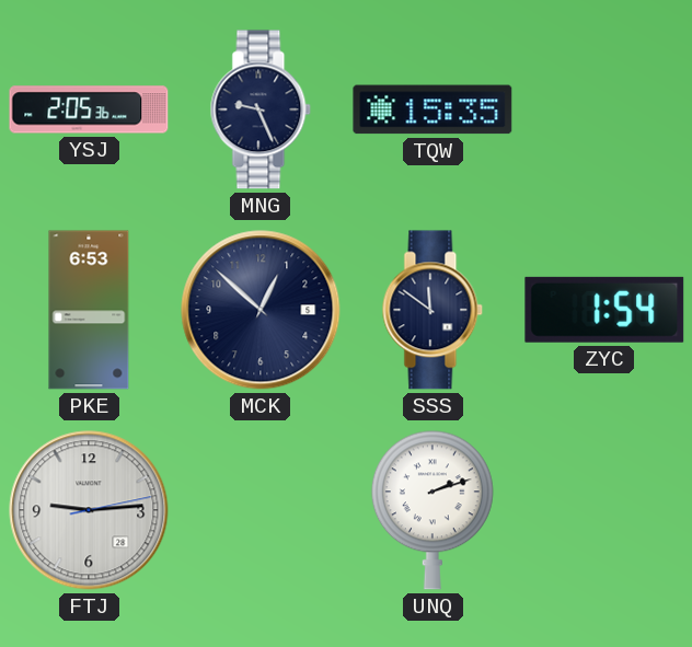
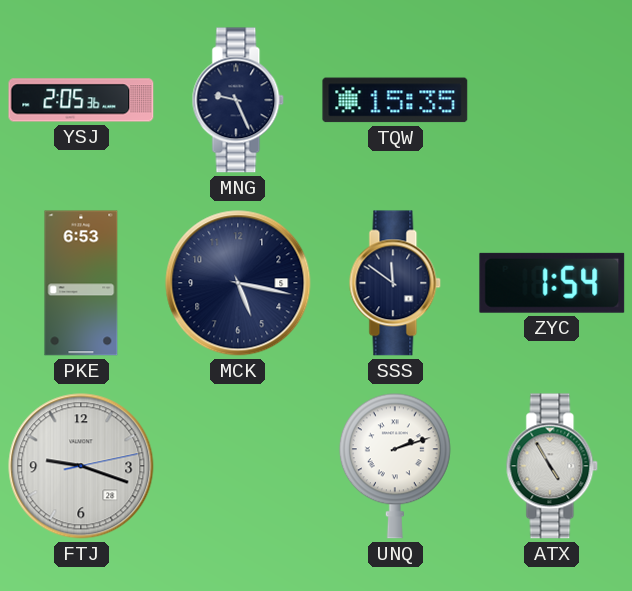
MCK: 12:52 -> 5:17
FTJ: 9:14 -> 9:18
ATX: none -> 4:55
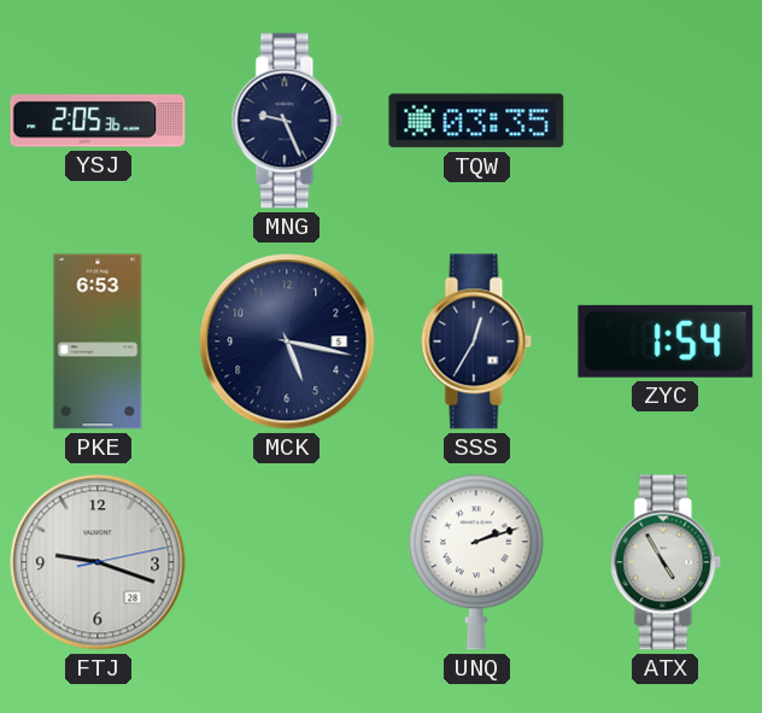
TQW: 15:35 -> 03:35
SSS: 11:51 -> 12:35
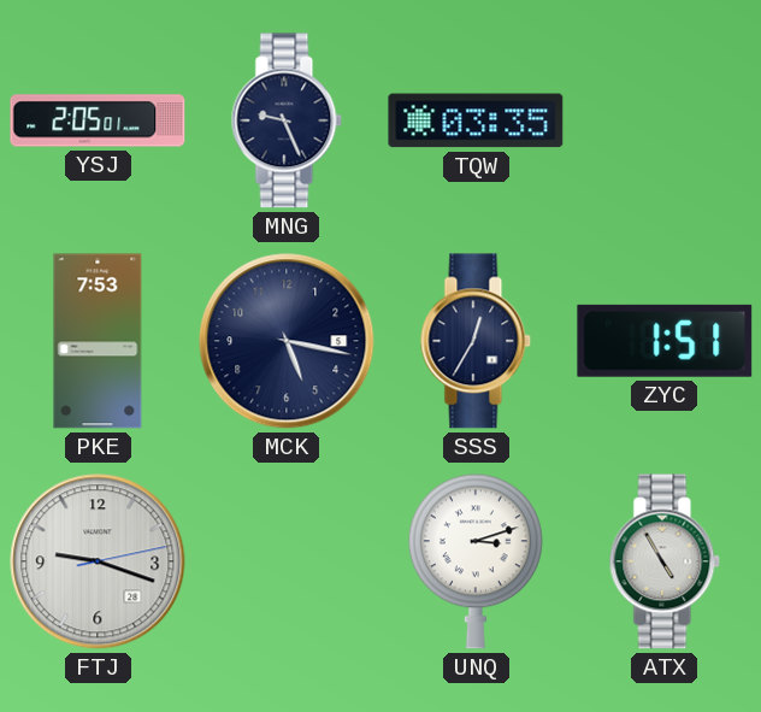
YSJ: 2:05:36 -> 2:05:01
PKE: 6:53 -> 7:53
ZYC: 1:54 -> 1:51
UNQ: 2:12 -> 3:12
